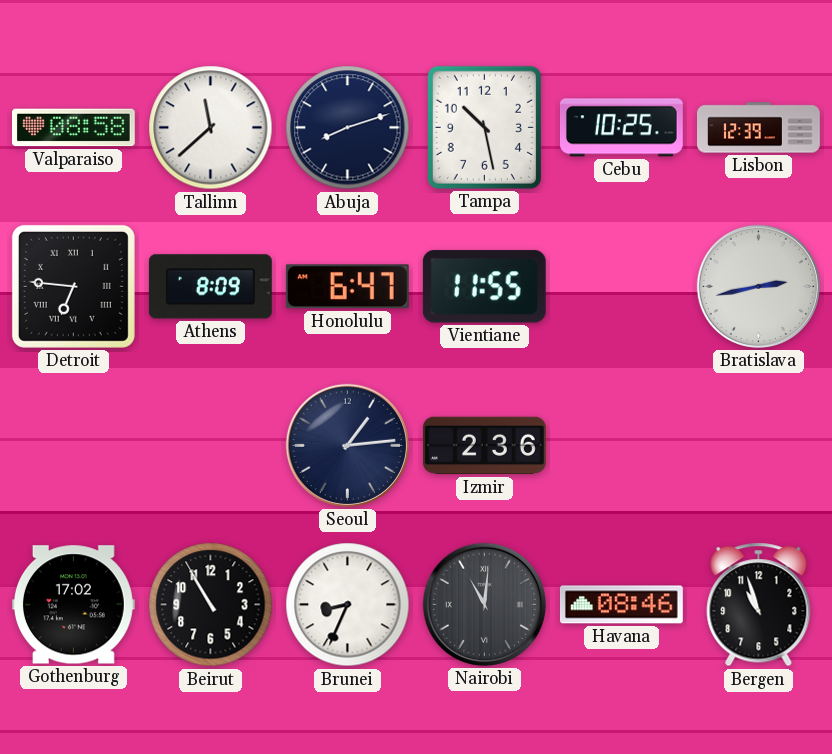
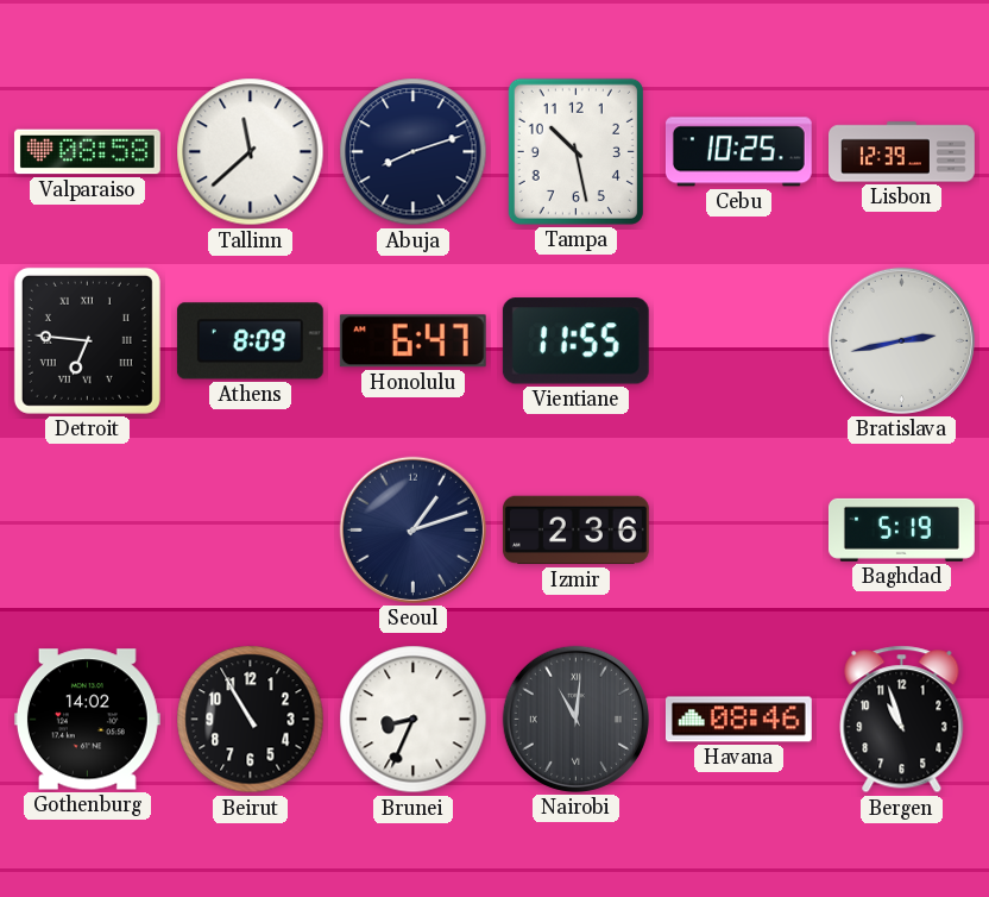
Seoul: 1:14 -> 1:12
Baghdad: none -> 5:19
Gothenburg: 17:02 -> 14:02
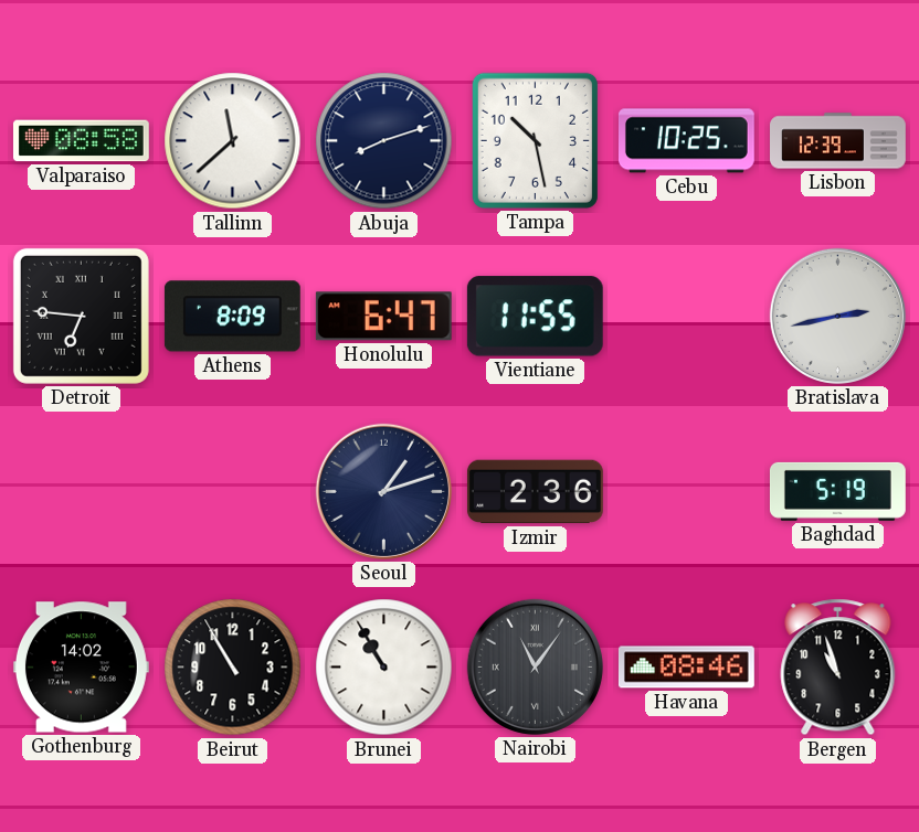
Brunei: 8:34 -> 10:55
Nairobi: 11:01 -> 11:06
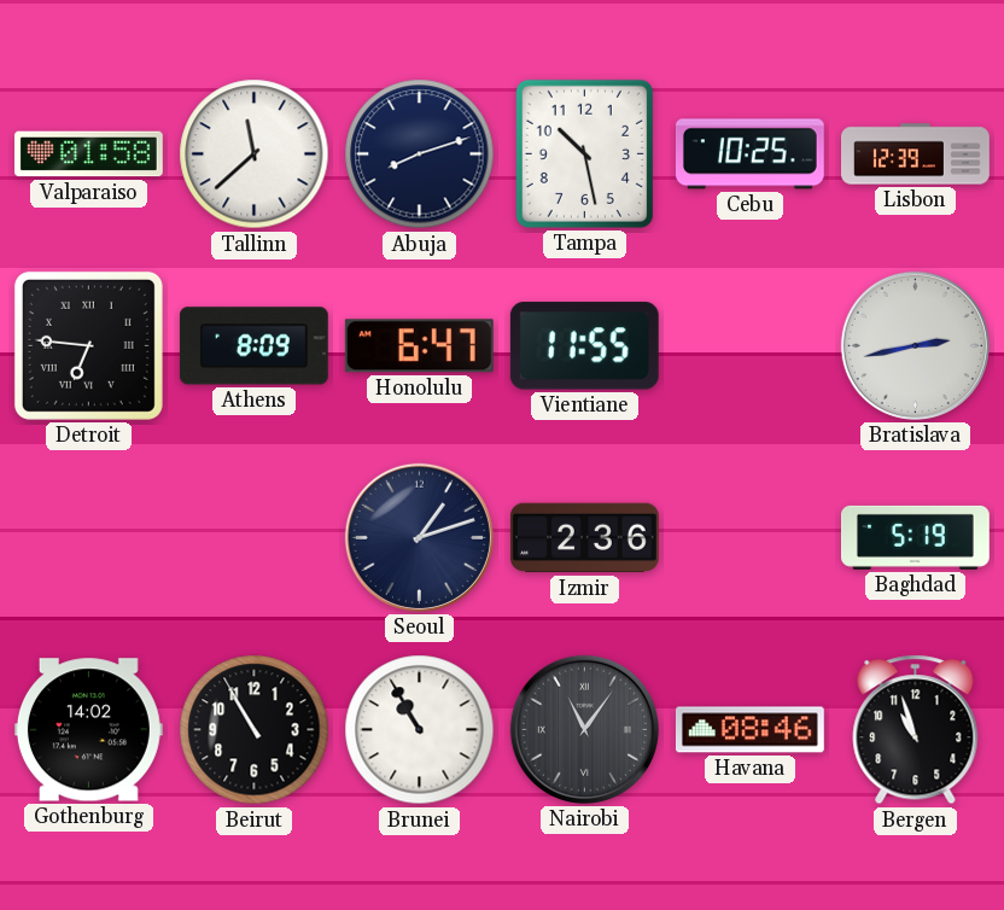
Valparaiso: 08:58 -> 01:58
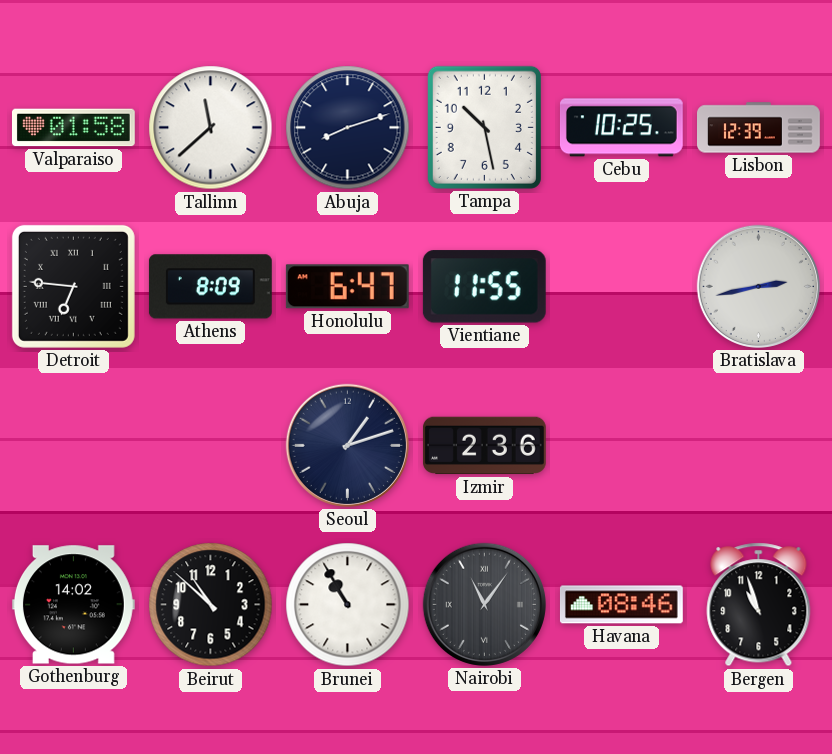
Baghdad: 5:19 -> none
Beirut: 10:55 -> 10:52
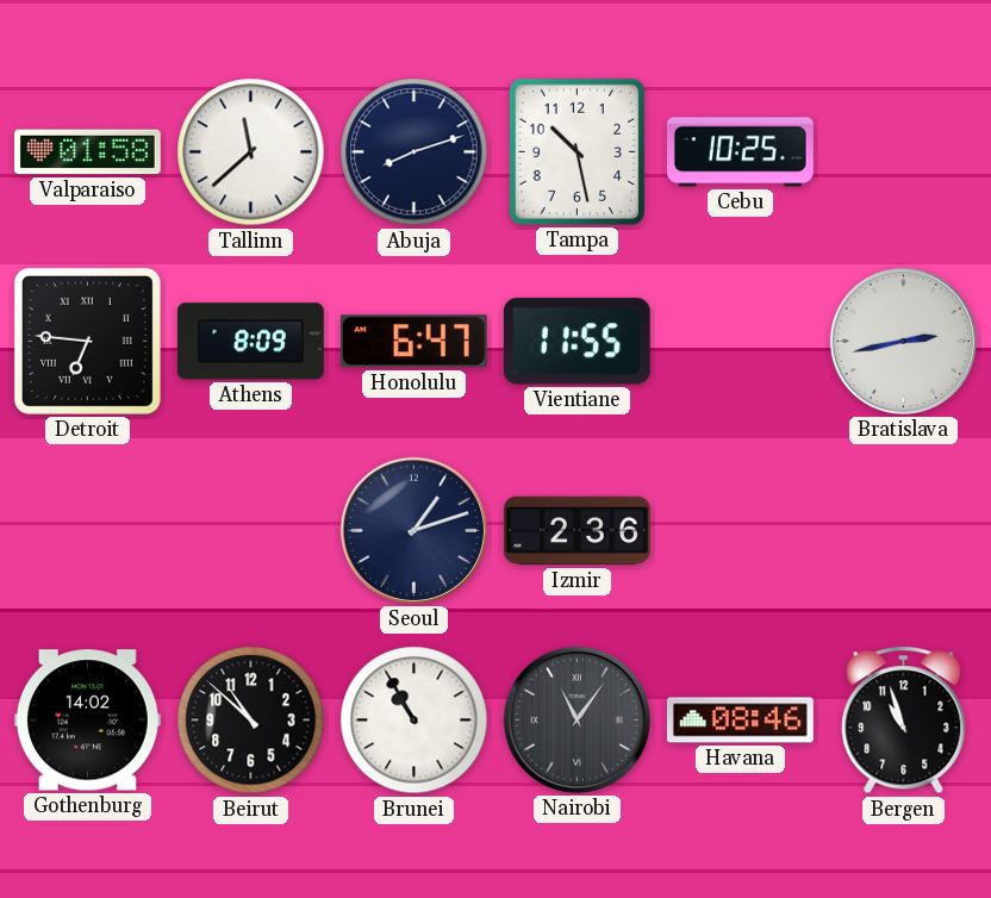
Lisbon: 12:39 -> none
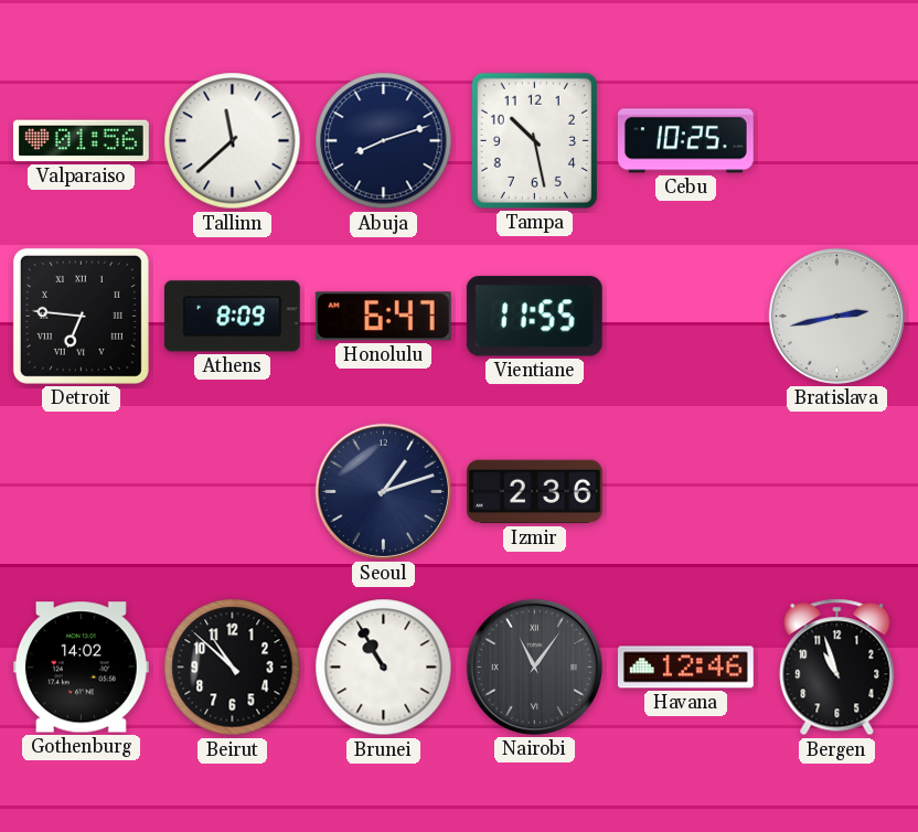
Valparaiso: 01:58 -> 01:56
Havana: 08:46 -> 12:46
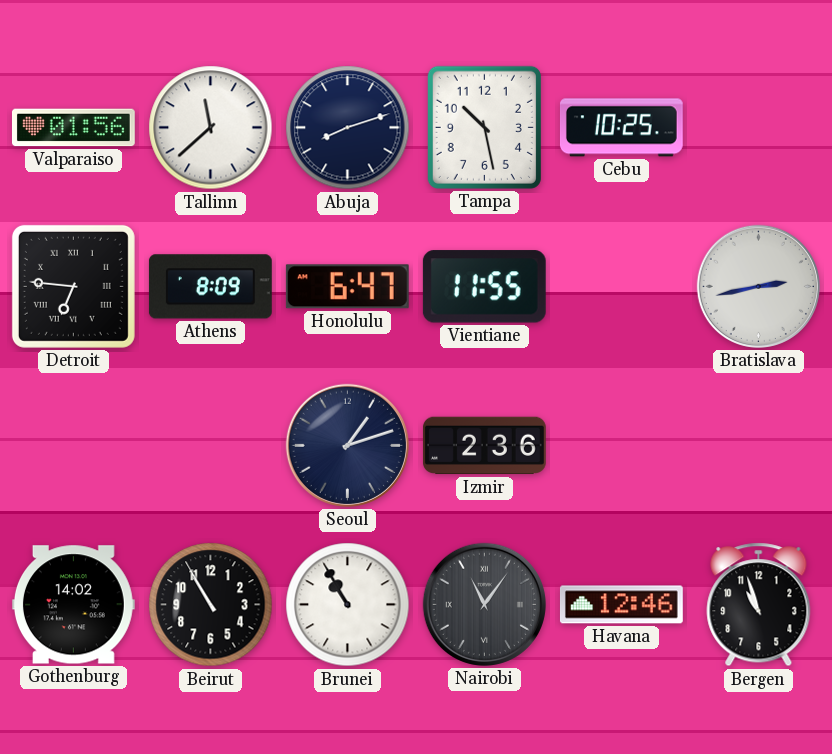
Beirut: 10:52 -> 10:55
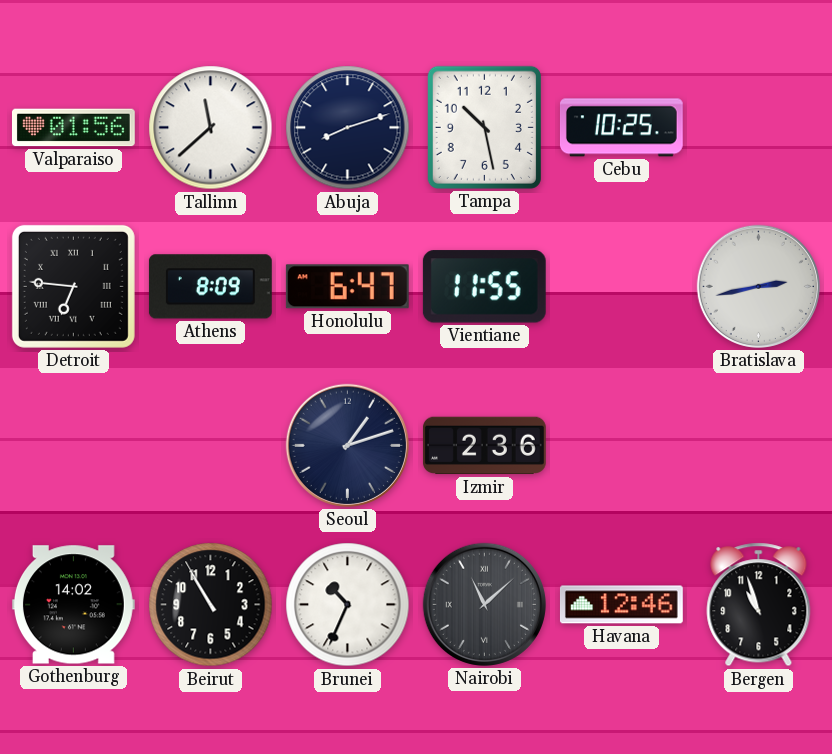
Brunei: 10:55 -> 10:34
Nairobi: 11:06 -> 11:08
